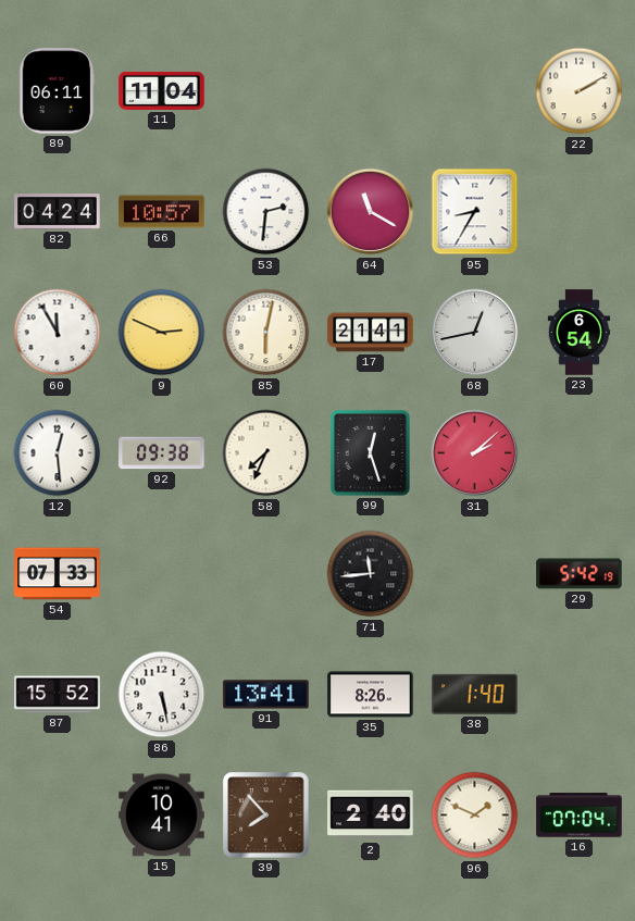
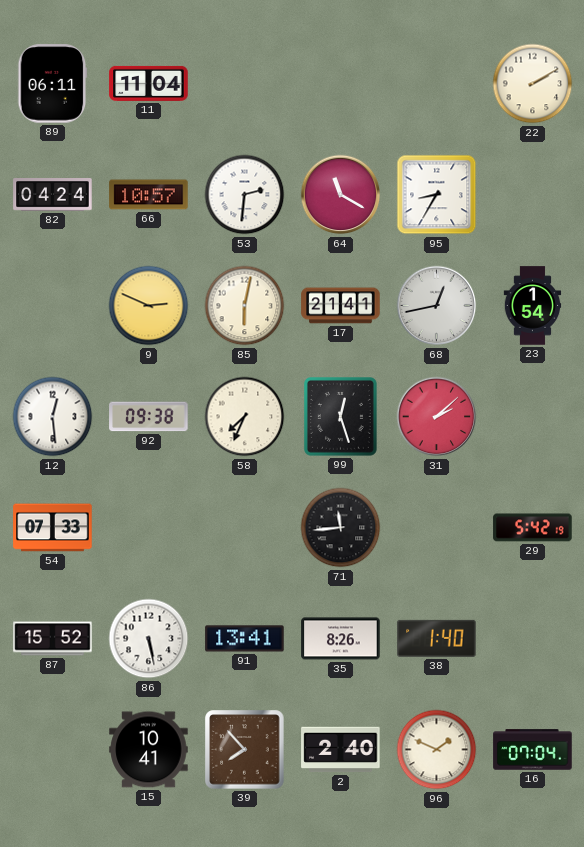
60: 11:55 -> none
23: 6:54 -> 1:54
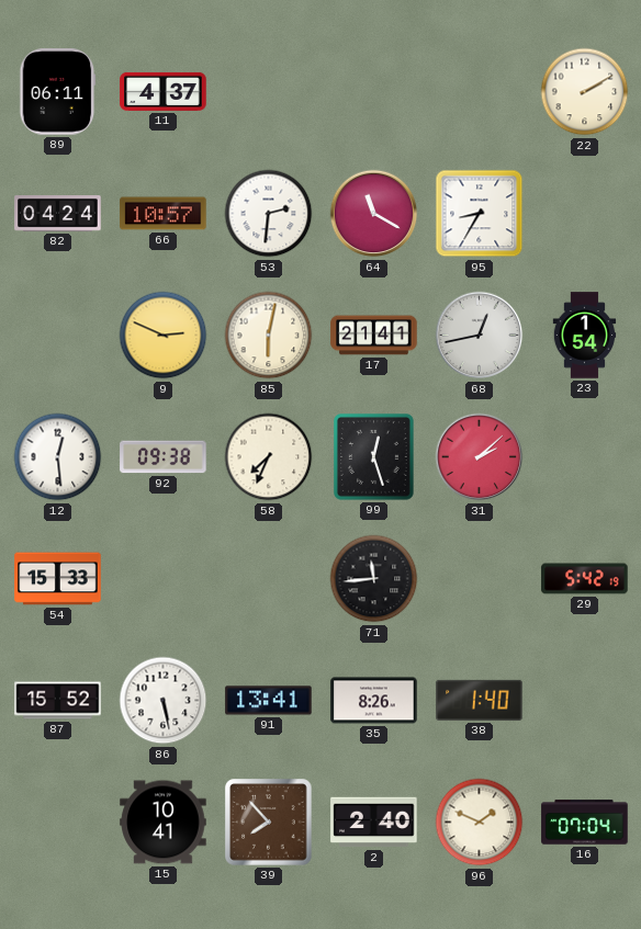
11: 11:04 -> 4:37
54: 07:33 -> 15:33
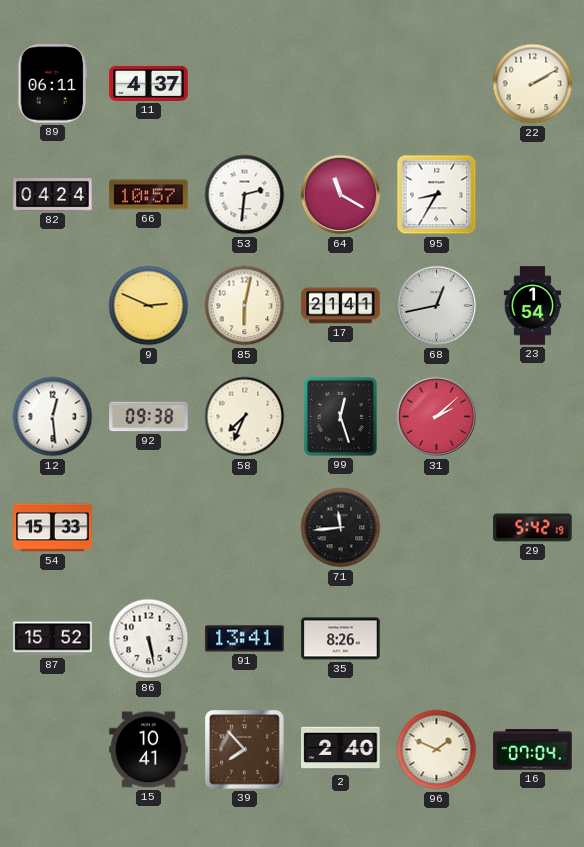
38: 1:40 -> none
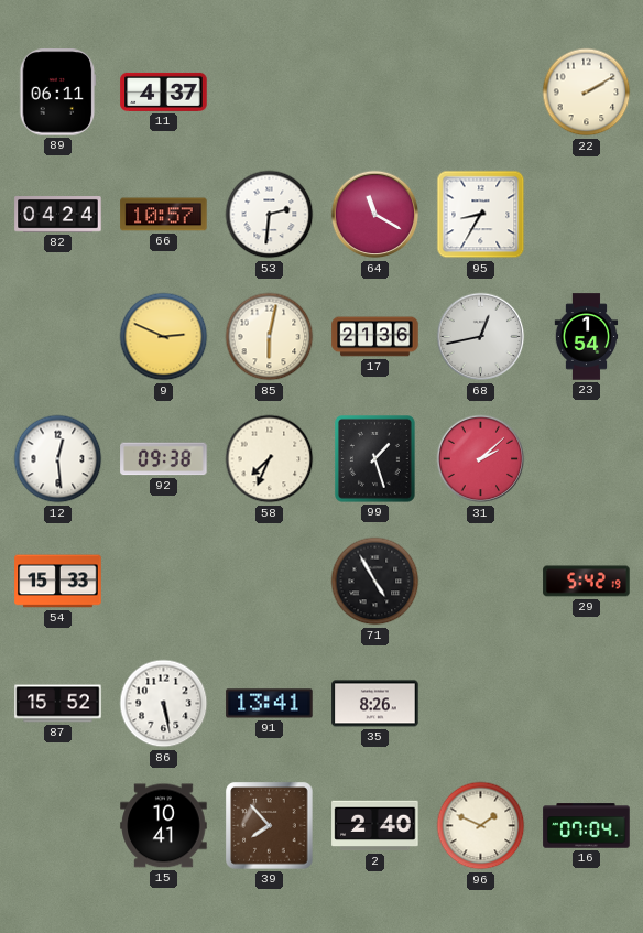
17: 21:41 -> 21:36
99: 12:27 -> 1:27
71: 11:44 -> 4:55
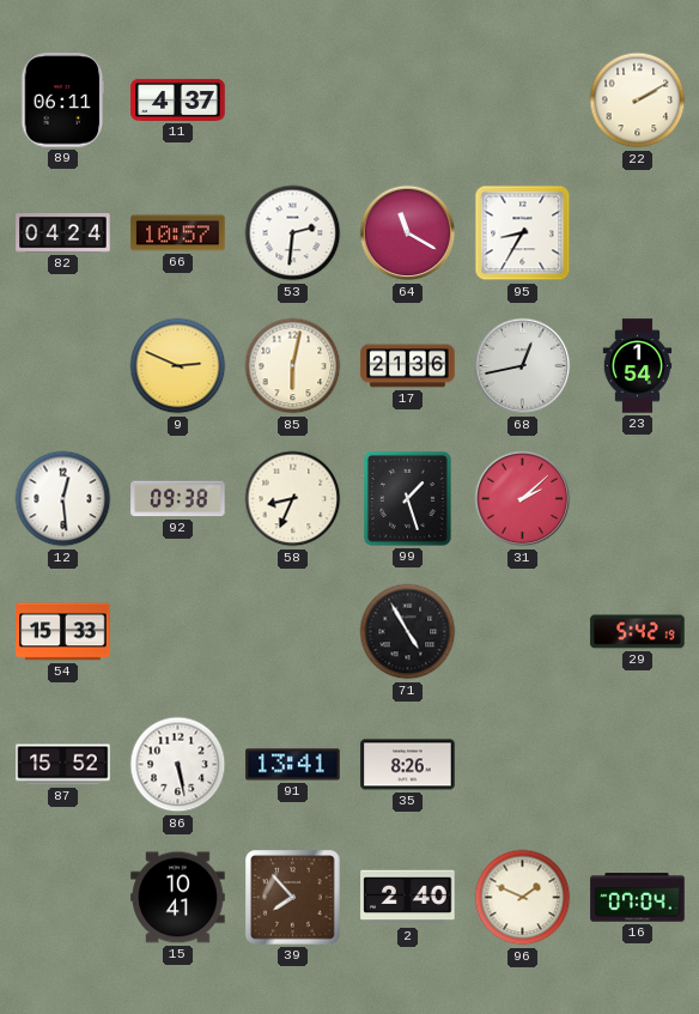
58: 7:34 -> 8:34
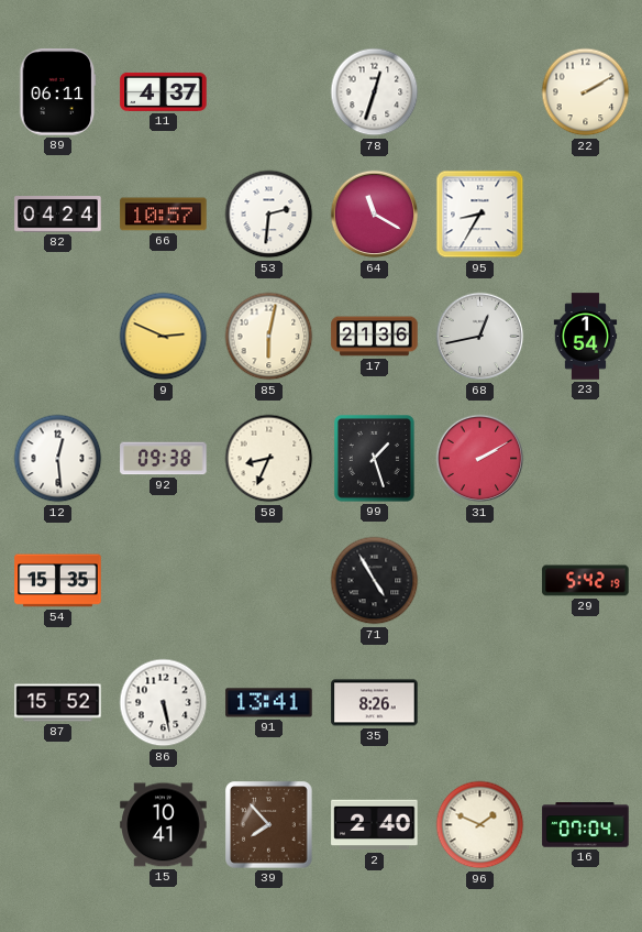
78: none -> 12:33
31: 2:08 -> 2:10
54: 15:33 -> 15:35
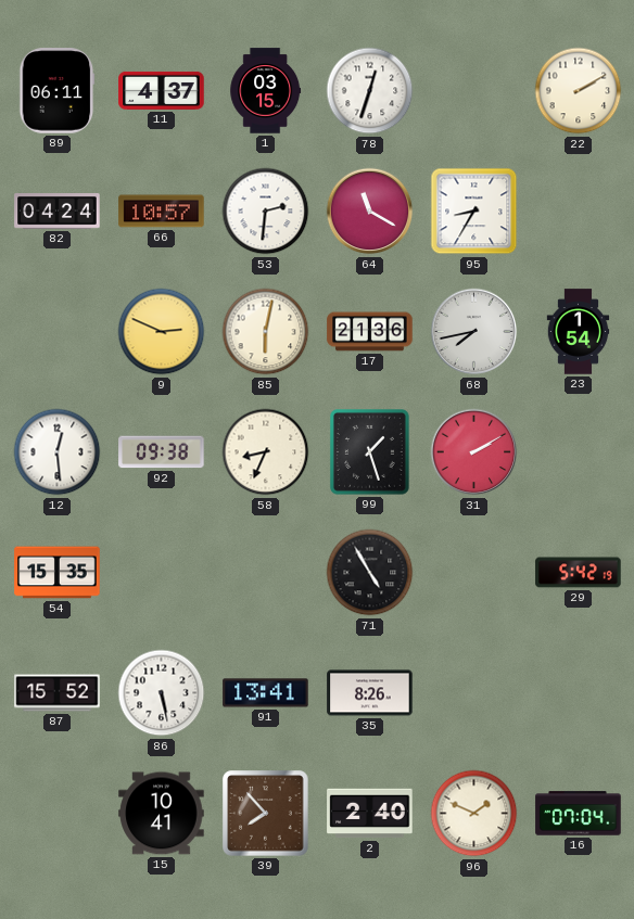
1: none -> 03:15
68: 12:43 -> 7:43
